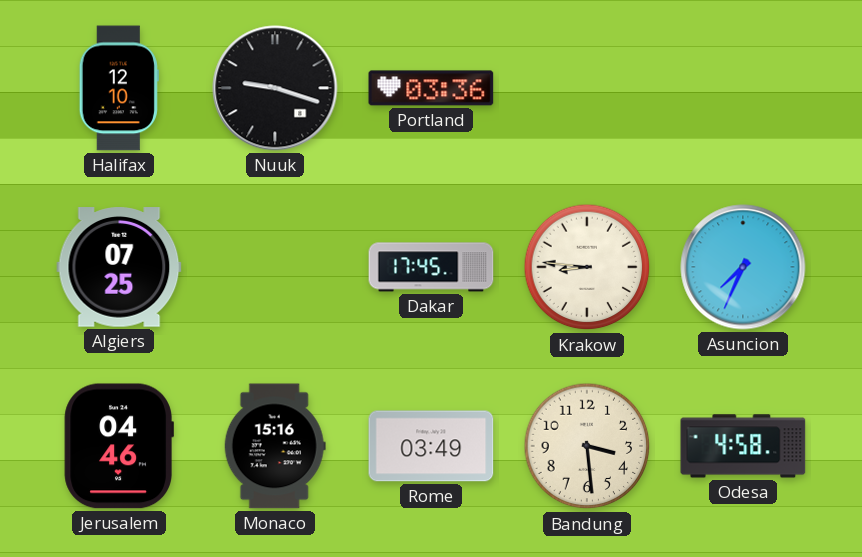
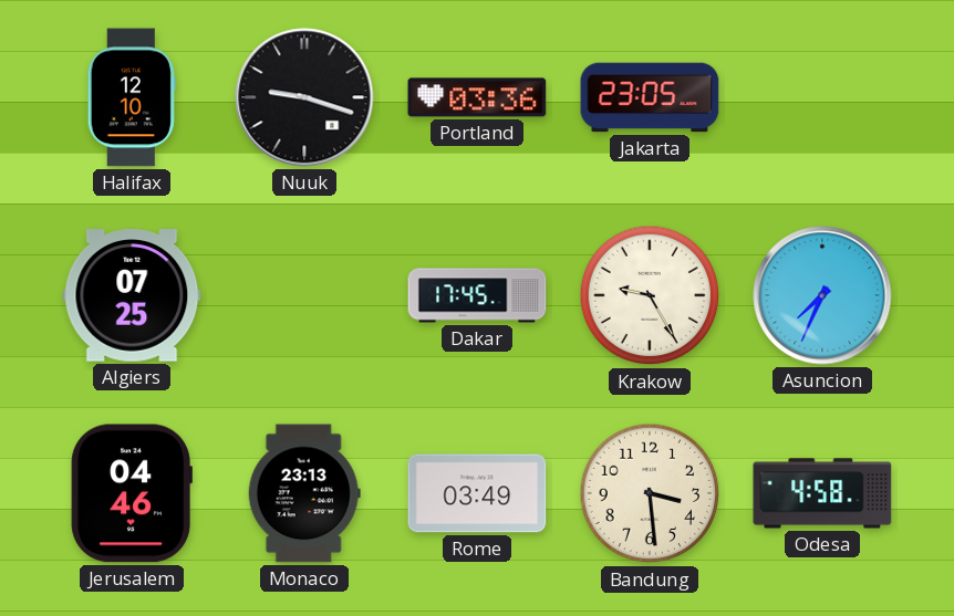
Jakarta: none -> 23:05
Krakow: 8:46 -> 9:25
Monaco: 15:16 -> 23:13
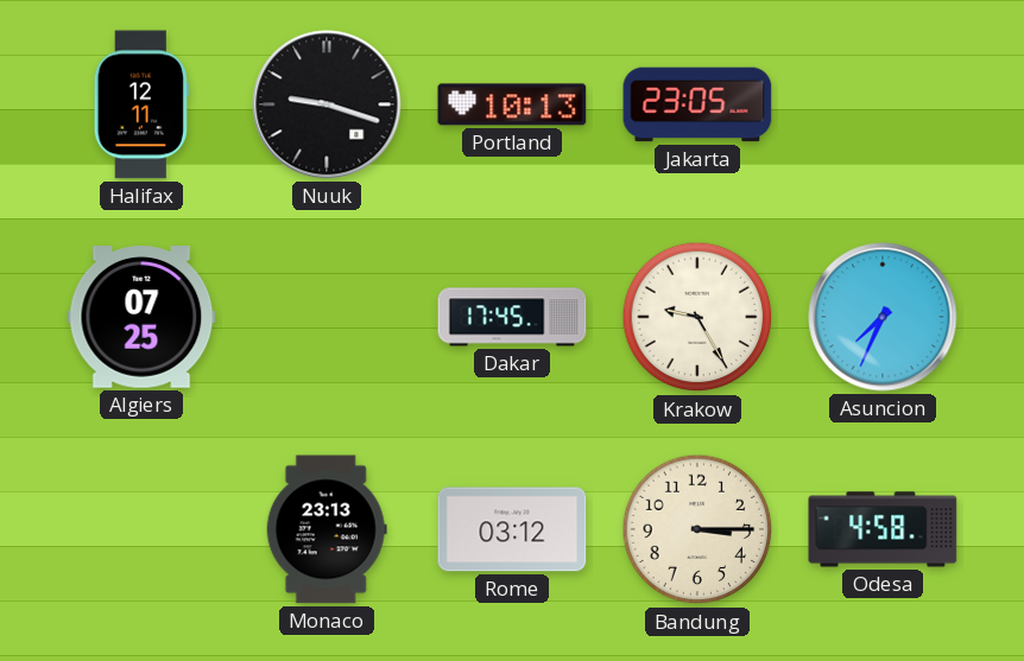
Halifax: 12:10 -> 12:11
Portland: 03:36 -> 10:13
Jerusalem: 04:46 -> none
Rome: 03:49 -> 03:12
Bandung: 3:29 -> 3:15
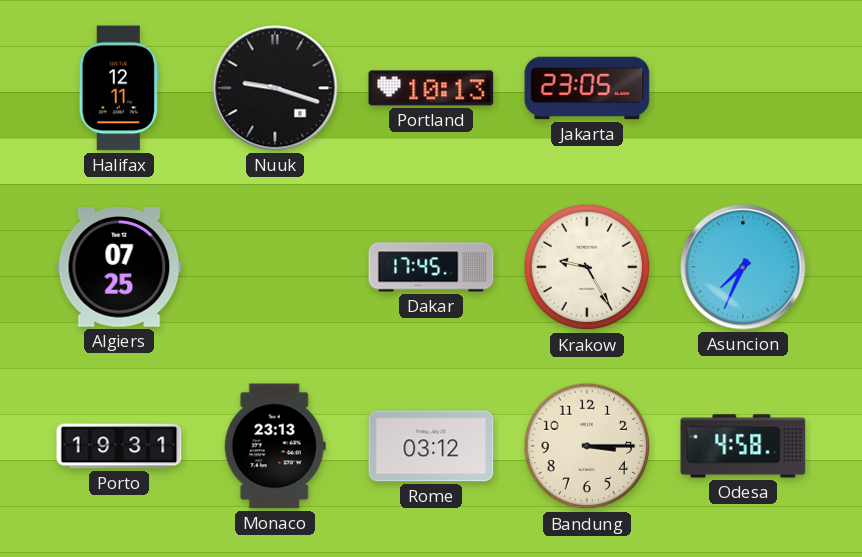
Porto: none -> 19:31
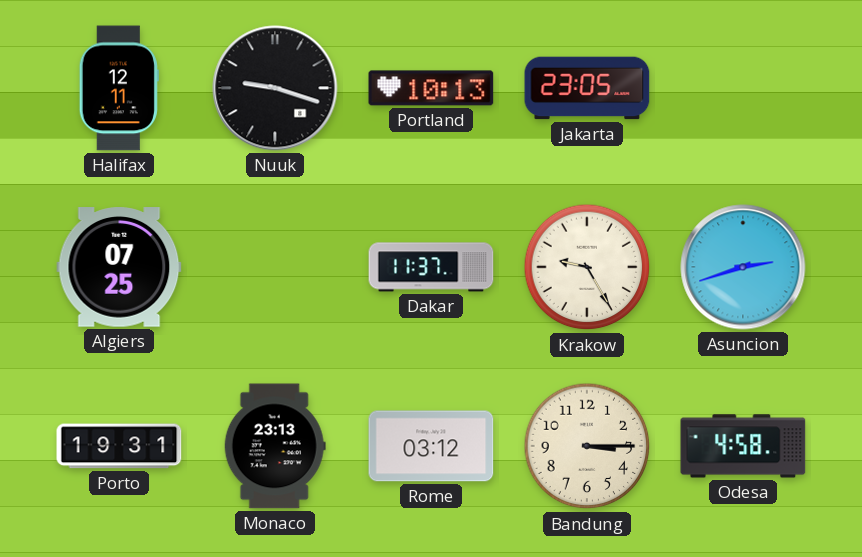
Dakar: 17:45 -> 11:37
Asuncion: 7:34 -> 2:42
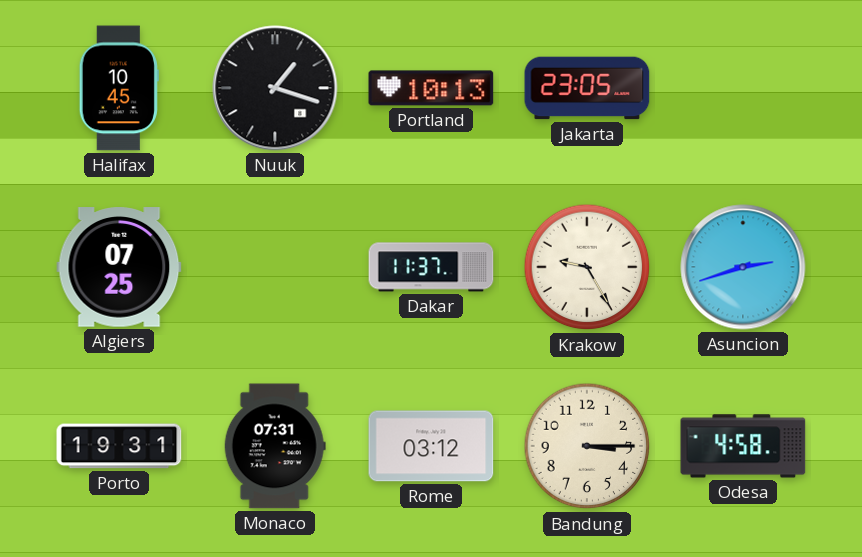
Halifax: 12:11 -> 10:45
Nuuk: 9:18 -> 1:18
Monaco: 23:13 -> 07:31
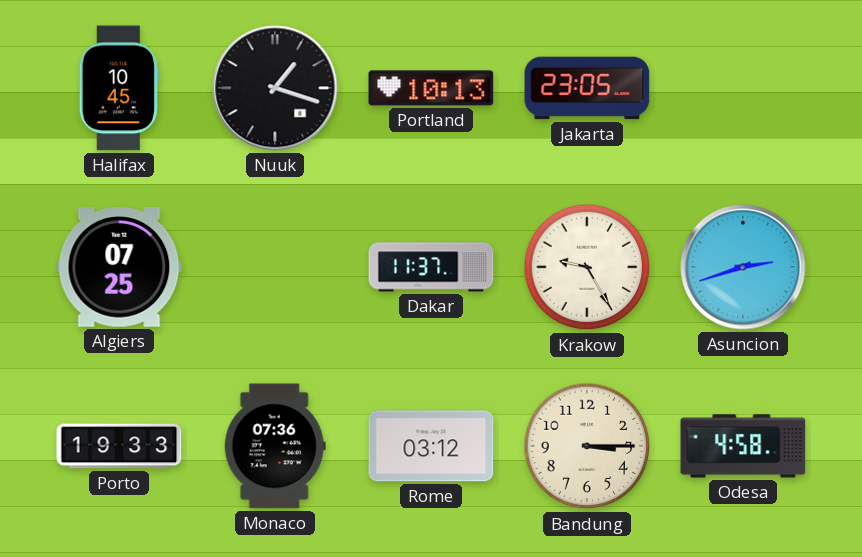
Porto: 19:31 -> 19:33
Monaco: 07:31 -> 07:36
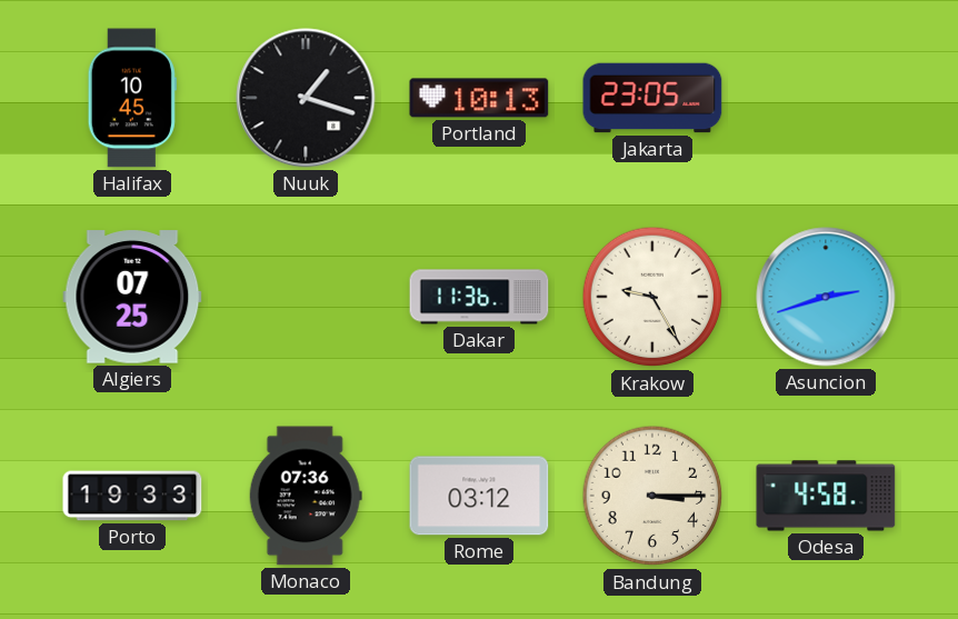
Dakar: 11:37 -> 11:36
